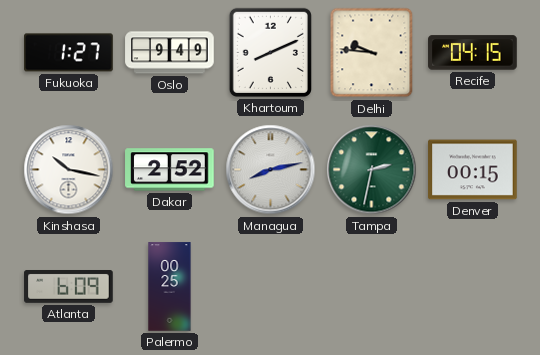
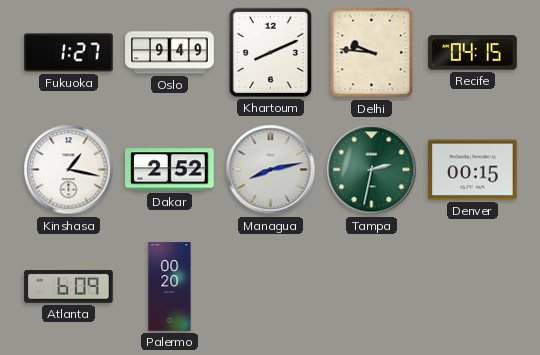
Kinshasa: 10:17 -> 1:17
Palermo: 00:25 -> 00:20
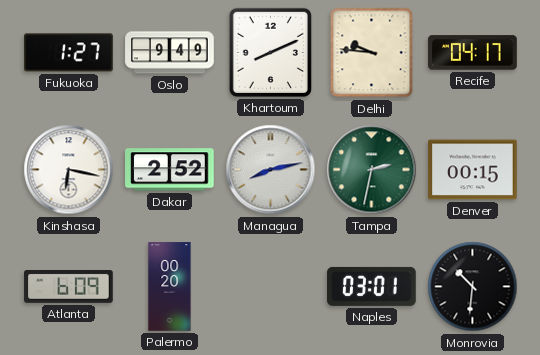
Recife: 04:15 -> 04:17
Kinshasa: 1:17 -> 6:17
Naples: none -> 03:01
Monrovia: none -> 10:31
